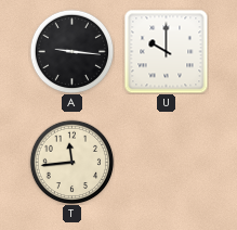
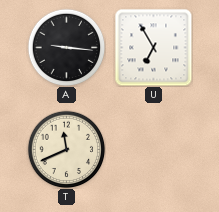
U: 10:00 -> 6:55
T: 11:44 -> 11:41
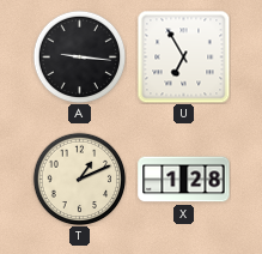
T: 11:41 -> 1:11
X: none -> 1:28
